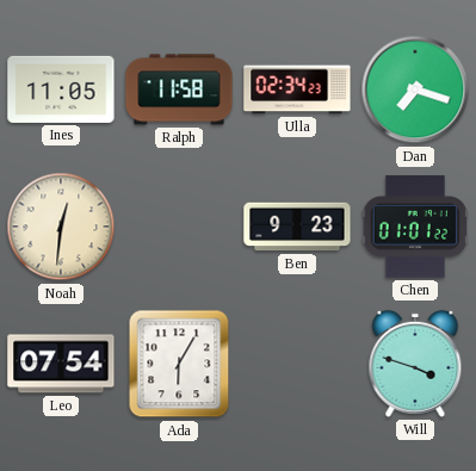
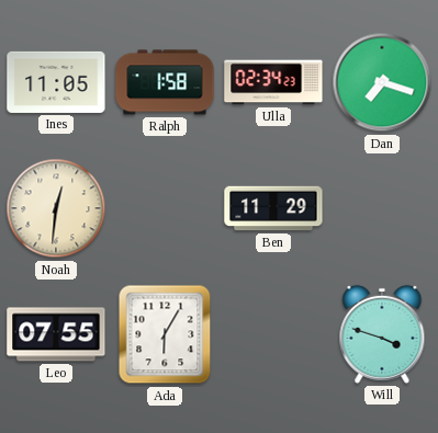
Ralph: 11:58 -> 1:58
Ben: 9:23 -> 11:29
Chen: 01:01 -> none
Leo: 07:54 -> 07:55
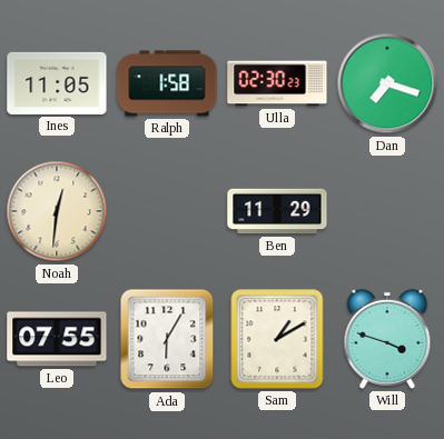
Ulla: 02:34 -> 02:30
Sam: none -> 1:10
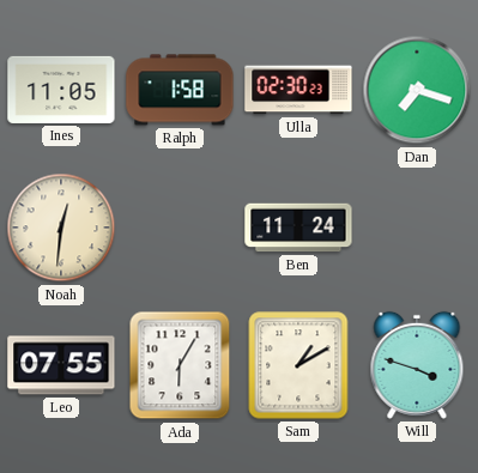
Ben: 11:29 -> 11:24
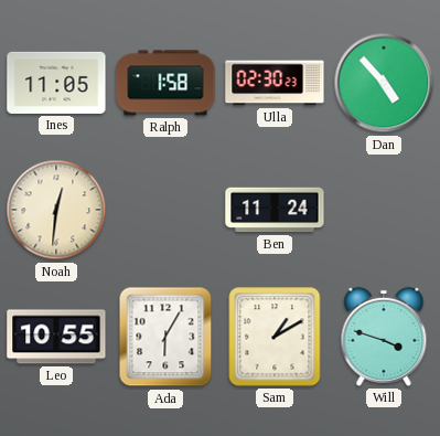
Dan: 7:18 -> 4:53
Leo: 07:55 -> 10:55
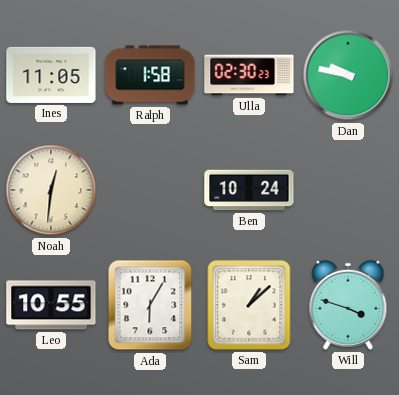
Dan: 4:53 -> 9:47
Ben: 11:24 -> 10:24
Sam: 1:10 -> 1:08
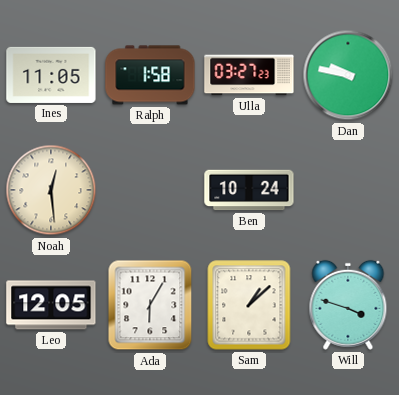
Ulla: 02:30 -> 03:27
Noah: 12:31 -> 12:29
Leo: 10:55 -> 12:05
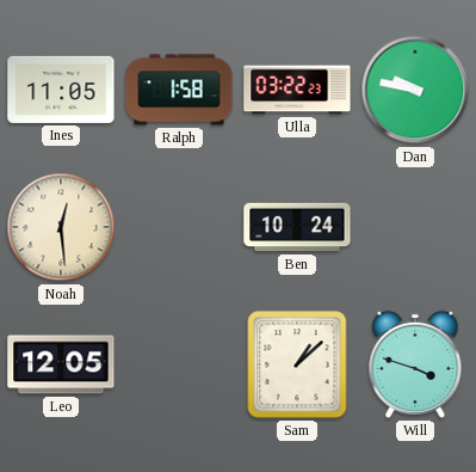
Ulla: 03:27 -> 03:22
Ada: 6:05 -> none
